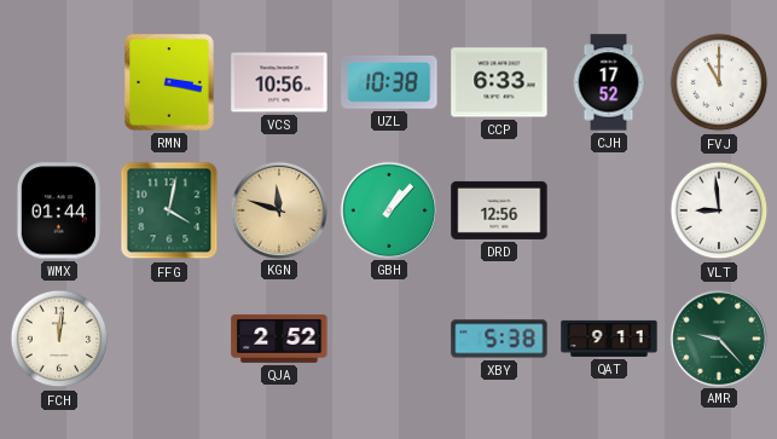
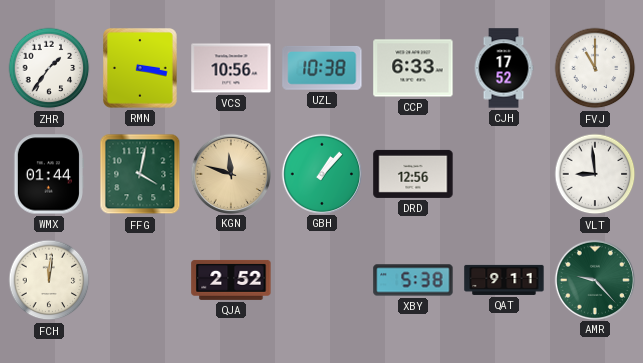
ZHR: none -> 1:36
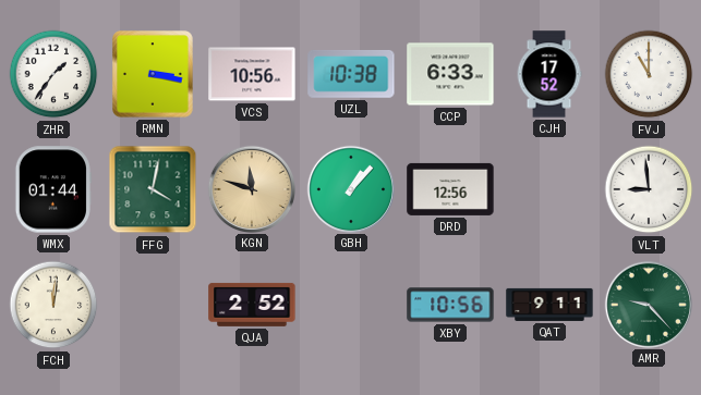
XBY: 5:38 -> 10:56
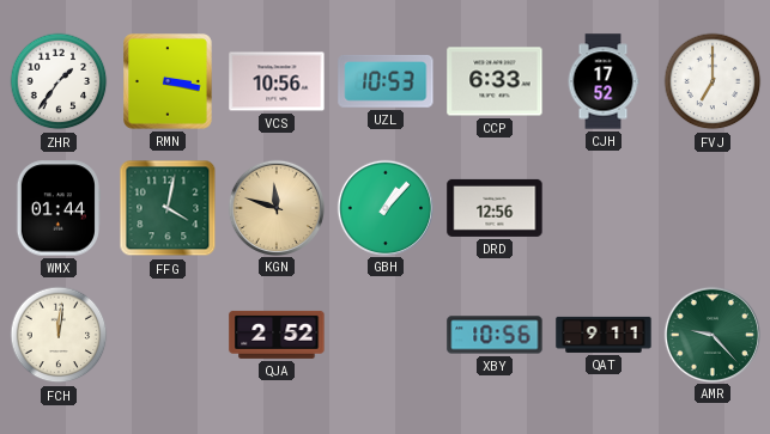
UZL: 10:38 -> 10:53
FVJ: 11:00 -> 7:00
VLT: 8:59 -> none
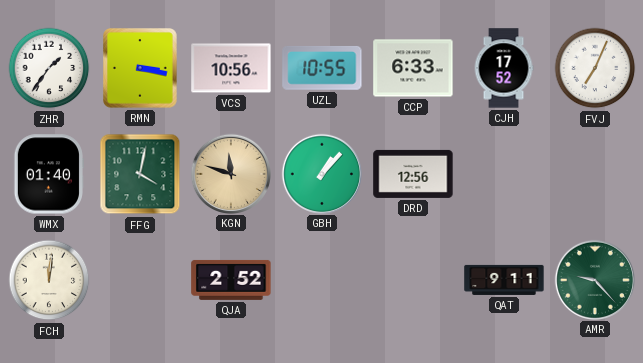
UZL: 10:53 -> 10:55
FVJ: 7:00 -> 7:04
WMX: 01:44 -> 01:40
XBY: 10:56 -> none
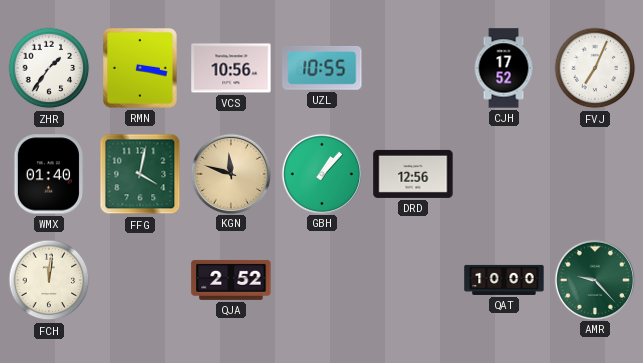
CCP: 6:33 -> none
QAT: 9:11 -> 10:00
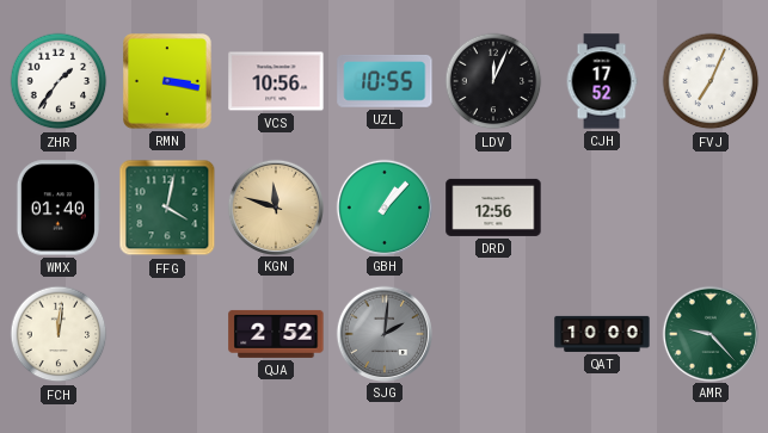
LDV: none -> 12:04
SJG: none -> 2:01
